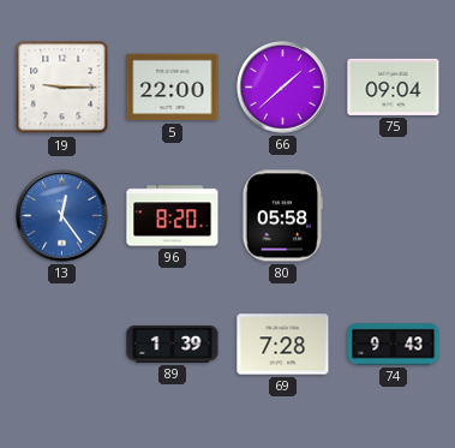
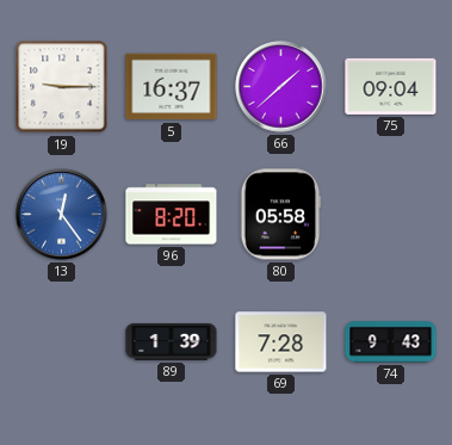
5: 22:00 -> 16:37
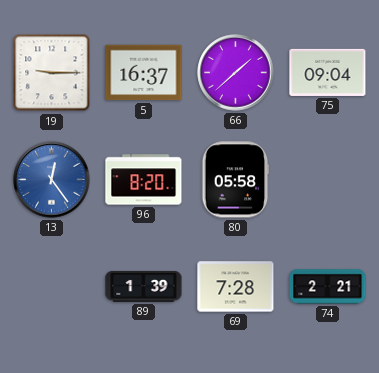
74: 9:43 -> 2:21
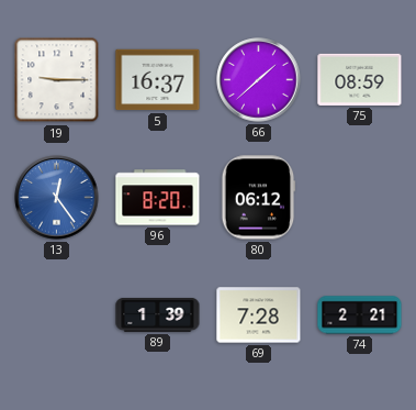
75: 09:04 -> 08:59
80: 05:58 -> 06:12
